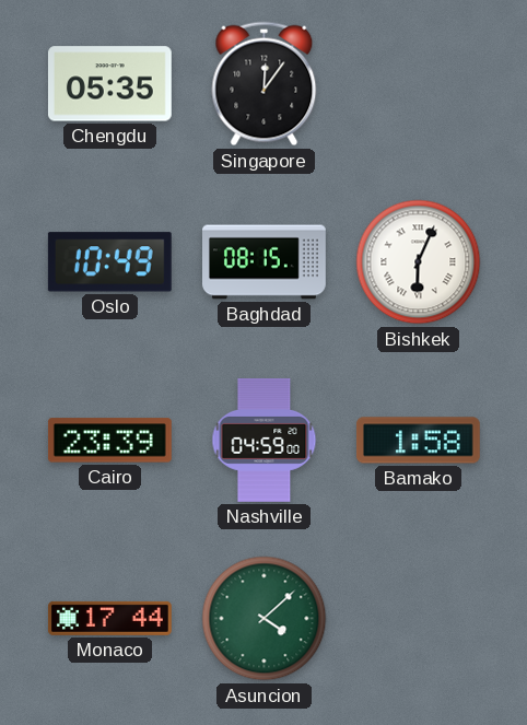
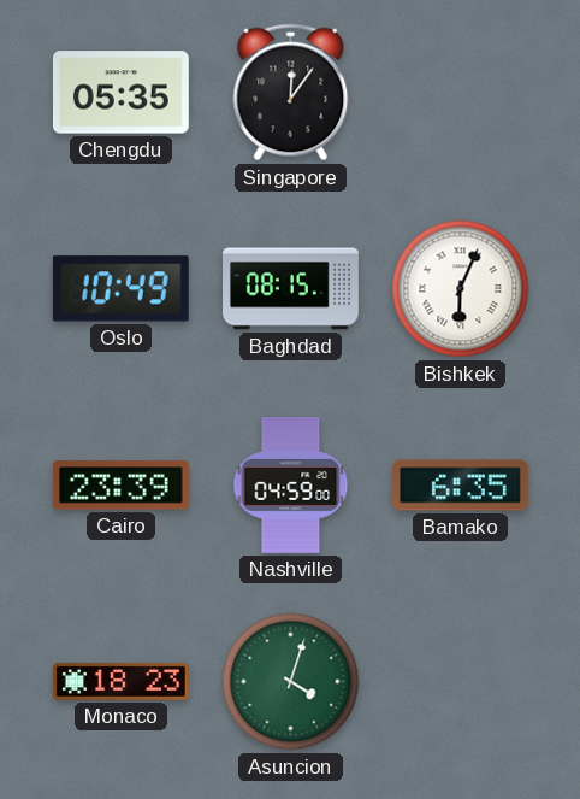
Bamako: 1:58 -> 6:35
Monaco: 17:44 -> 18:23
Asuncion: 4:08 -> 4:03
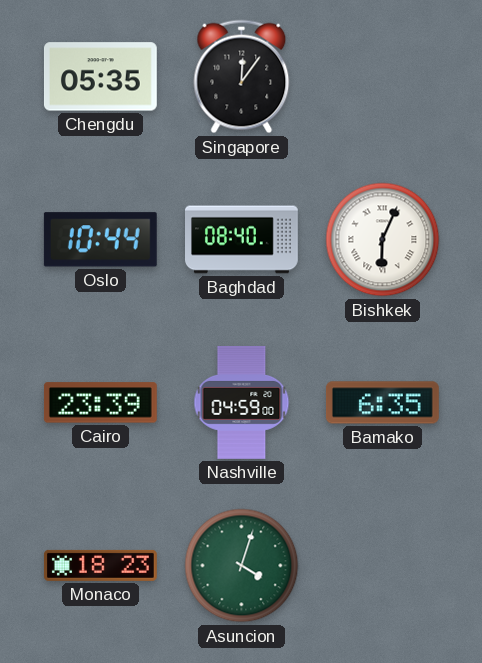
Oslo: 10:49 -> 10:44
Baghdad: 08:15 -> 08:40
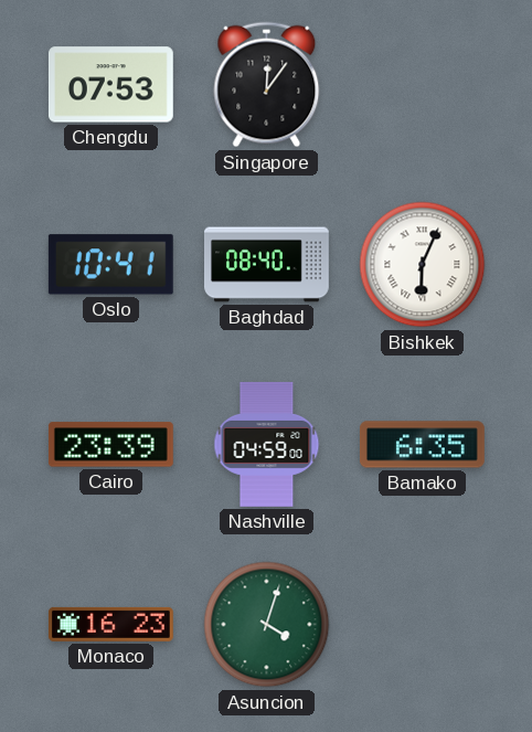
Chengdu: 05:35 -> 07:53
Oslo: 10:44 -> 10:41
Monaco: 18:23 -> 16:23
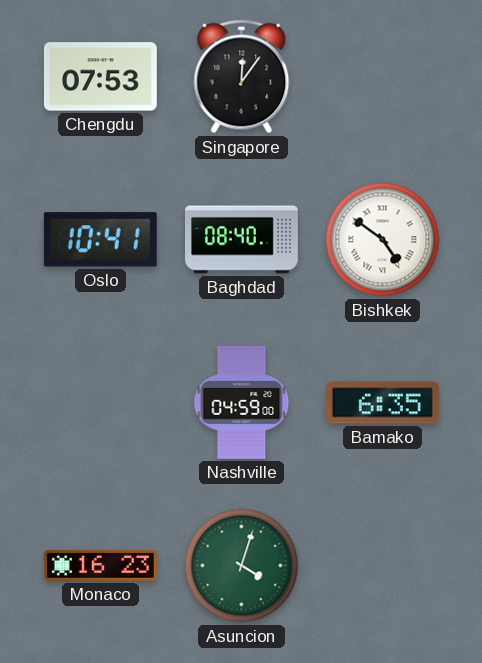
Bishkek: 6:04 -> 4:51
Cairo: 23:39 -> none
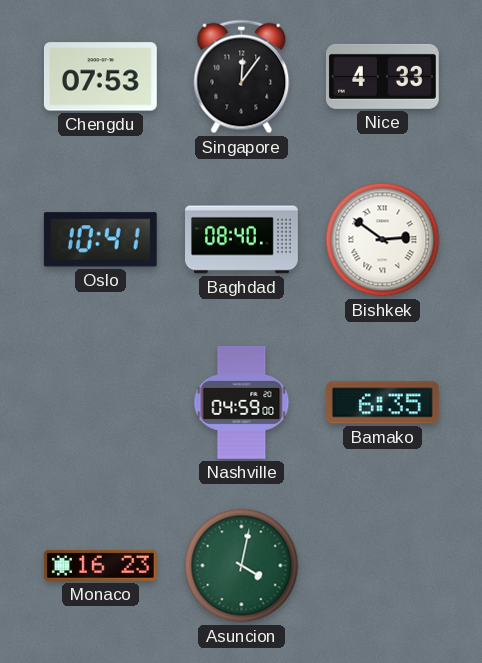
Nice: none -> 4:33
Bishkek: 4:51 -> 2:51
Asuncion: 4:03 -> 4:02
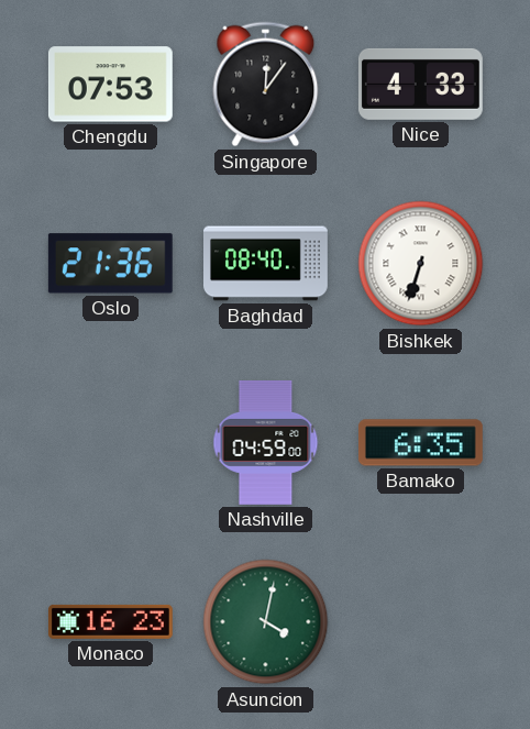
Oslo: 10:41 -> 21:36
Bishkek: 2:51 -> 6:33
